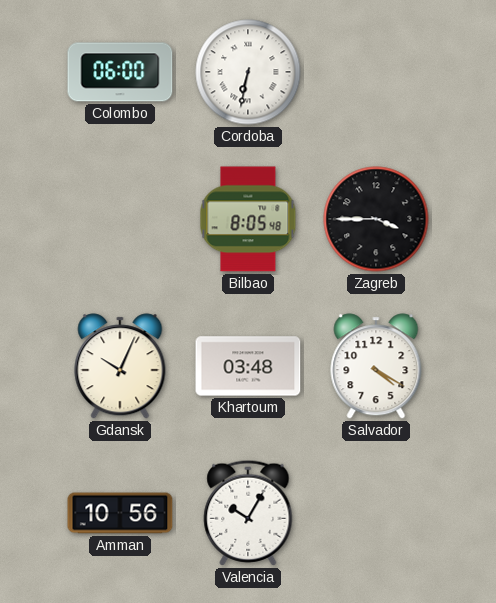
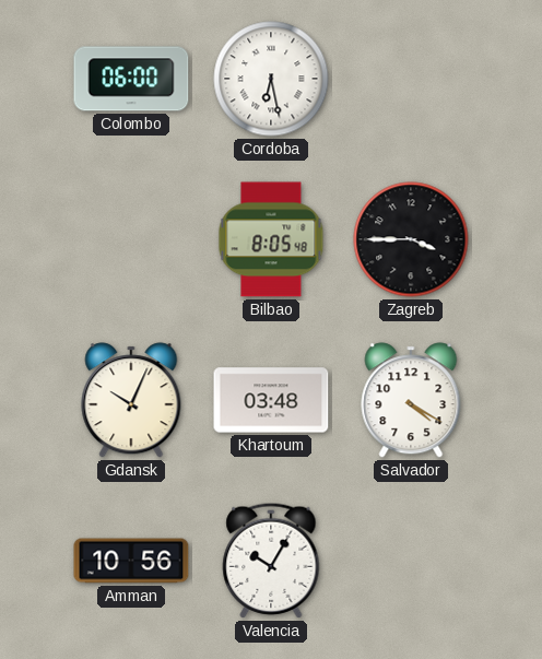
Cordoba: 6:32 -> 6:28
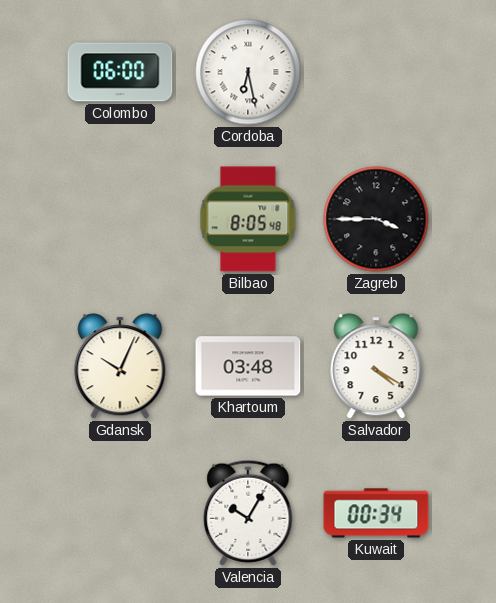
Amman: 10:56 -> none
Kuwait: none -> 00:34
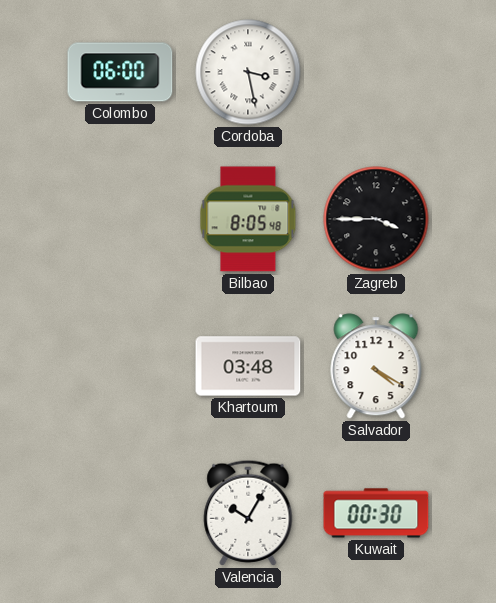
Cordoba: 6:28 -> 3:28
Gdansk: 10:04 -> none
Kuwait: 00:34 -> 00:30
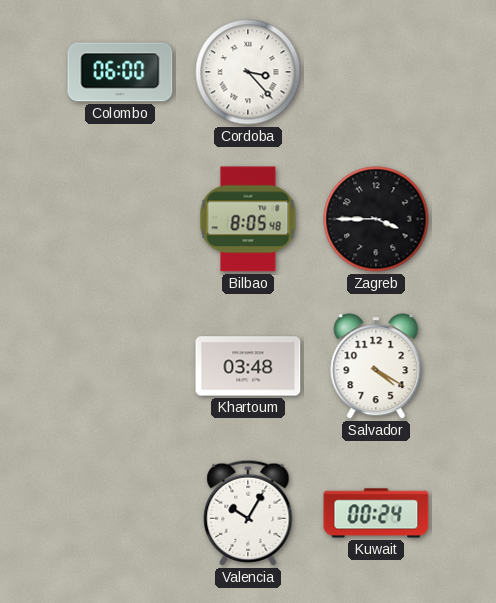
Cordoba: 3:28 -> 3:23
Kuwait: 00:30 -> 00:24
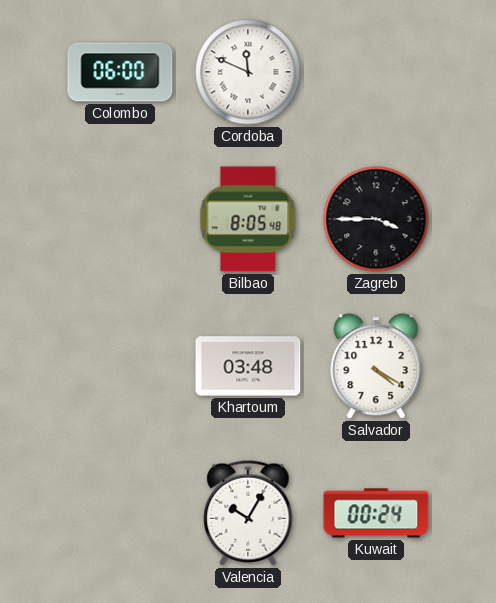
Cordoba: 3:23 -> 11:49
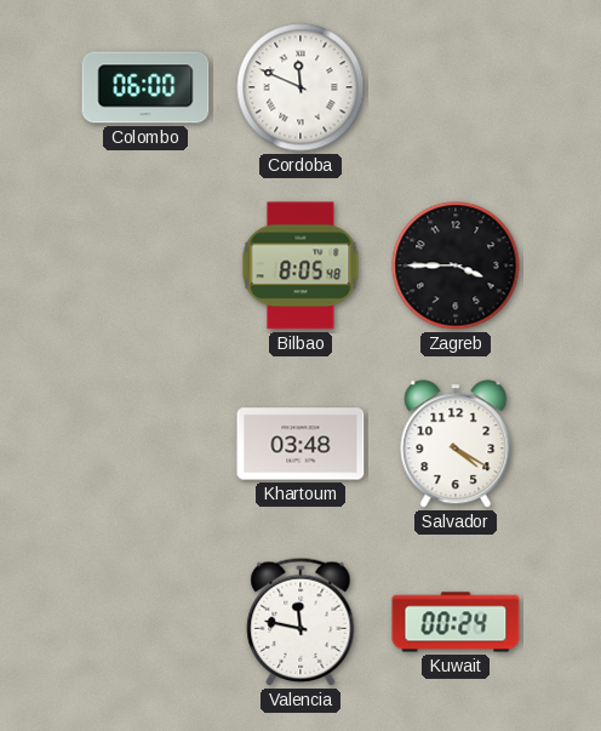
Valencia: 10:05 -> 11:47
